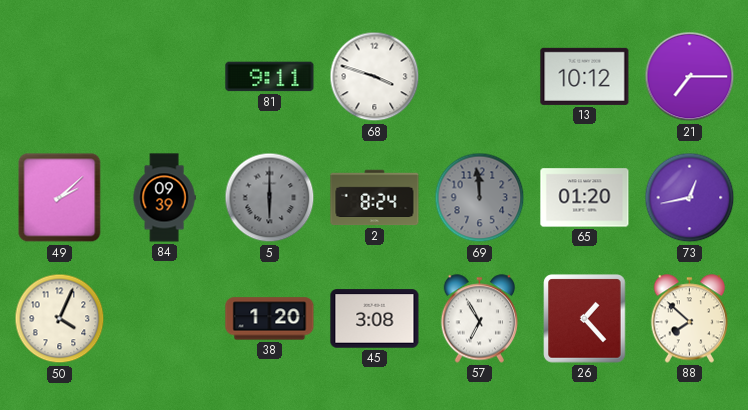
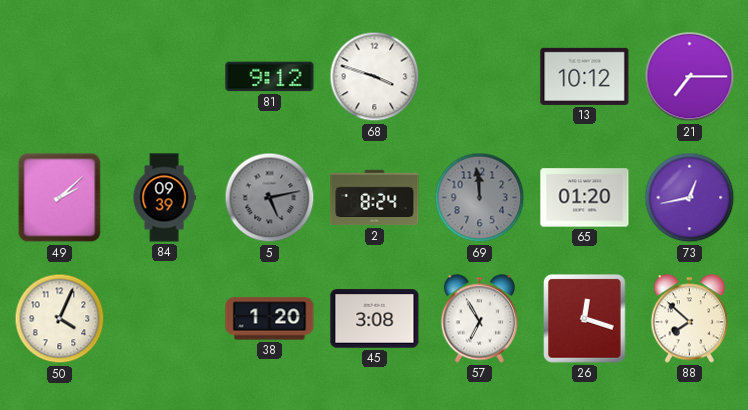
81: 9:11 -> 9:12
5: 6:00 -> 5:13
26: 1:23 -> 12:18
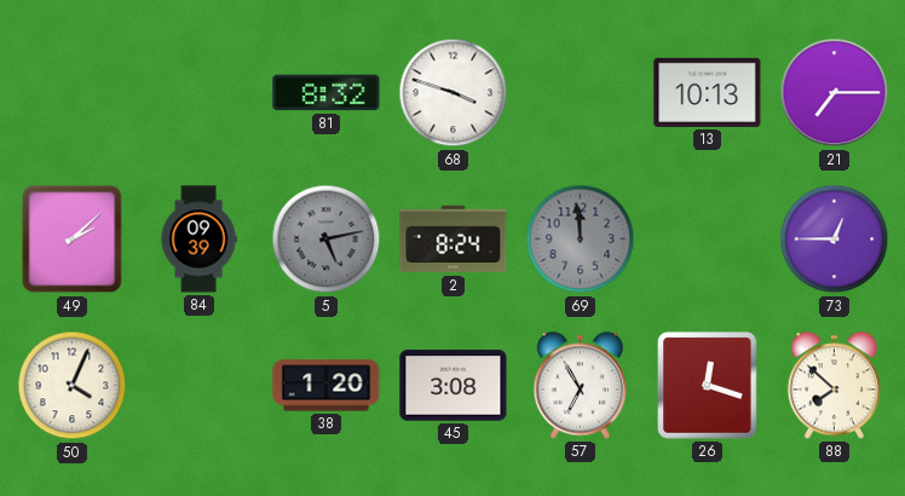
81: 9:12 -> 8:32
13: 10:12 -> 10:13
65: 01:20 -> none
73: 12:43 -> 12:45
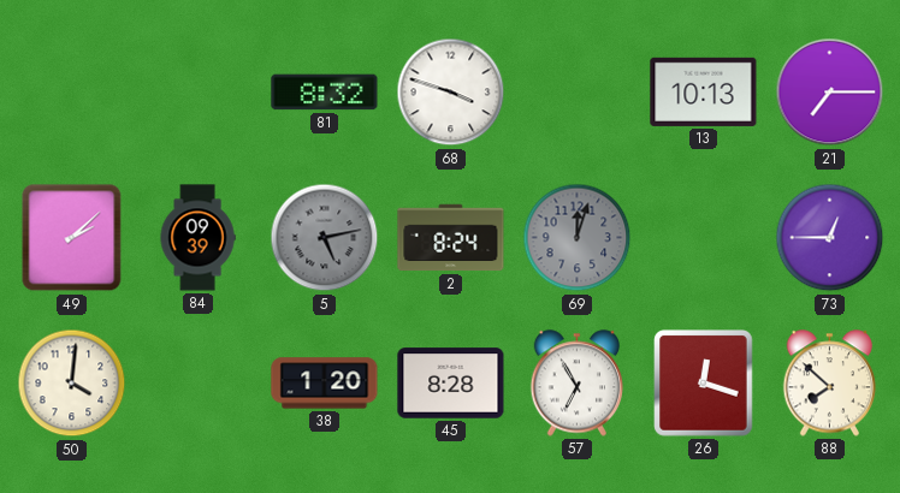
69: 11:59 -> 12:03
50: 4:04 -> 4:01
45: 3:08 -> 8:28
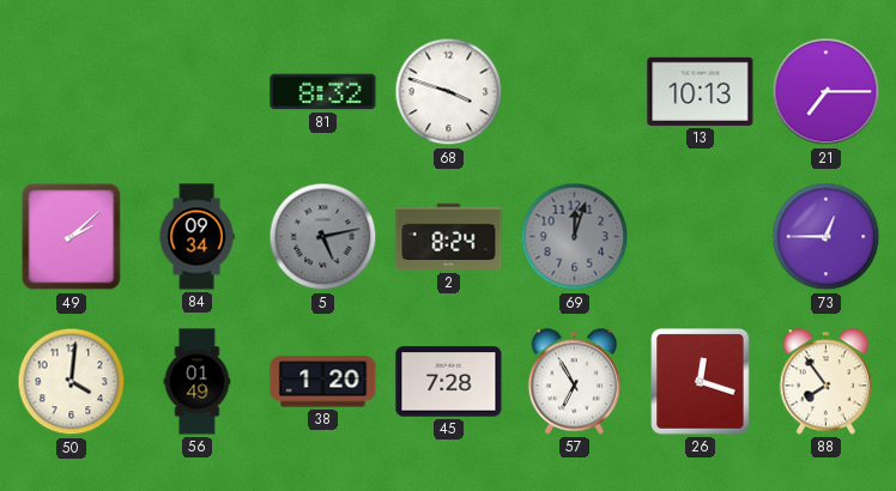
84: 09:39 -> 09:34
56: none -> 01:49
45: 8:28 -> 7:28
88: 7:52 -> 7:54
